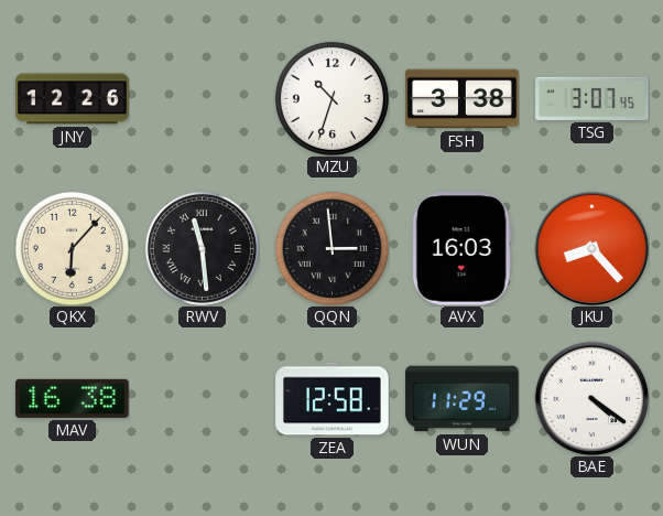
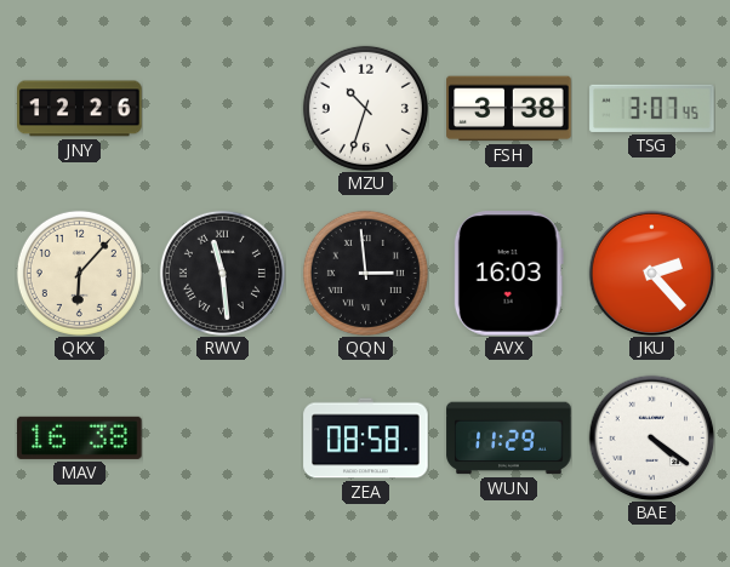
JKU: 8:23 -> 2:23
ZEA: 12:58 -> 08:58
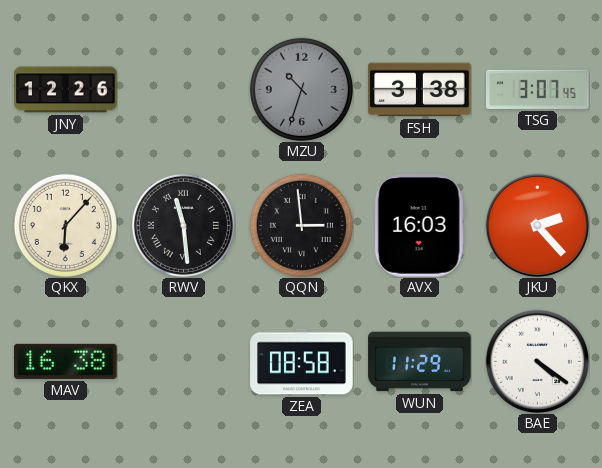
MZU dial: white -> grey
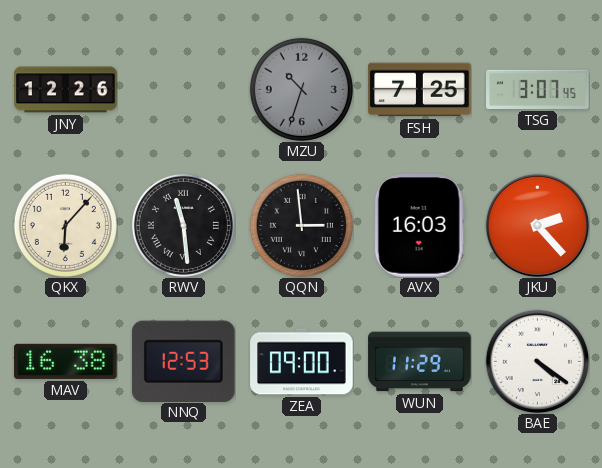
FSH: 3:38 -> 7:25
NNQ: none -> 12:53
ZEA: 08:58 -> 09:00
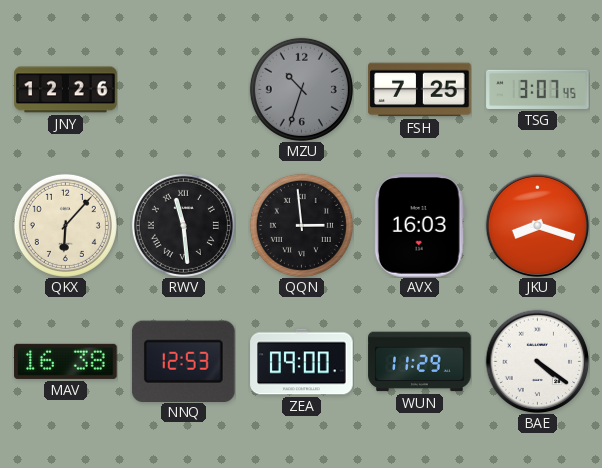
JKU: 2:23 -> 8:18
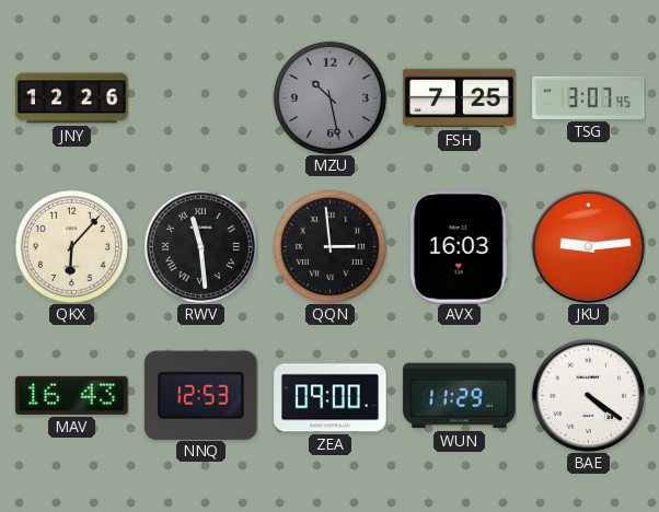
MZU: 10:33 -> 10:28
JKU: 8:18 -> 9:14
MAV: 16:38 -> 16:43
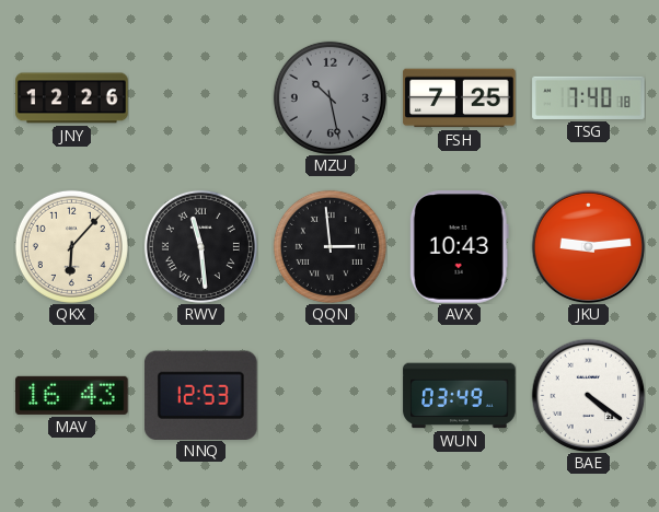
TSG: 3:07 -> 7:40
AVX: 16:03 -> 10:43
ZEA: 09:00 -> none
WUN: 11:29 -> 03:49
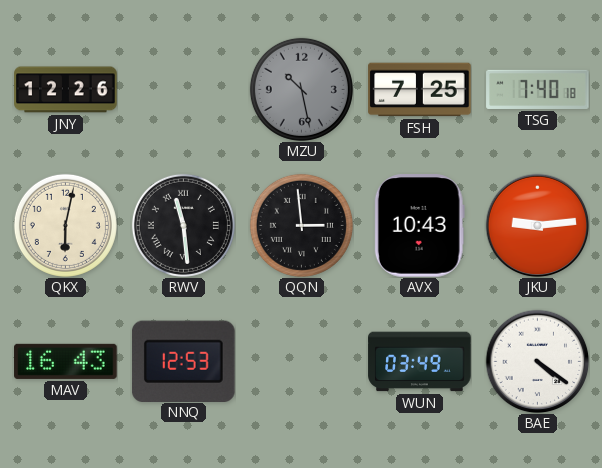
QKX: 6:07 -> 6:02
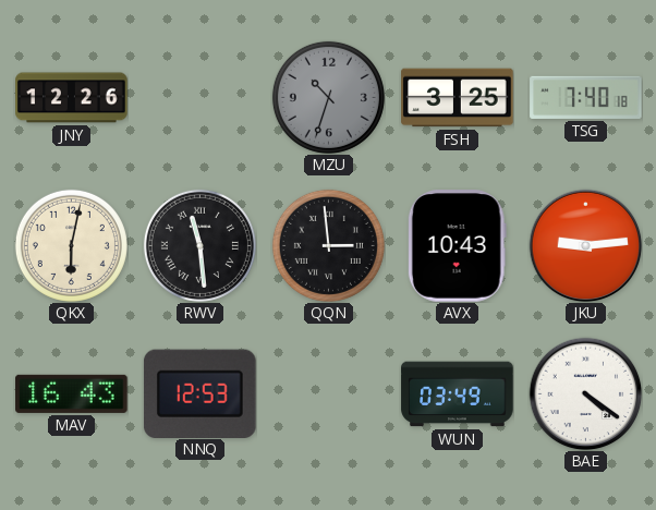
MZU: 10:28 -> 10:33
FSH: 7:25 -> 3:25
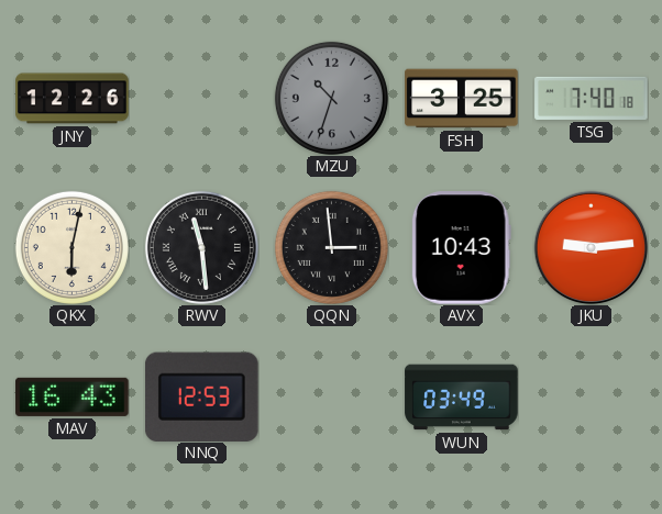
BAE: 4:21 -> none
